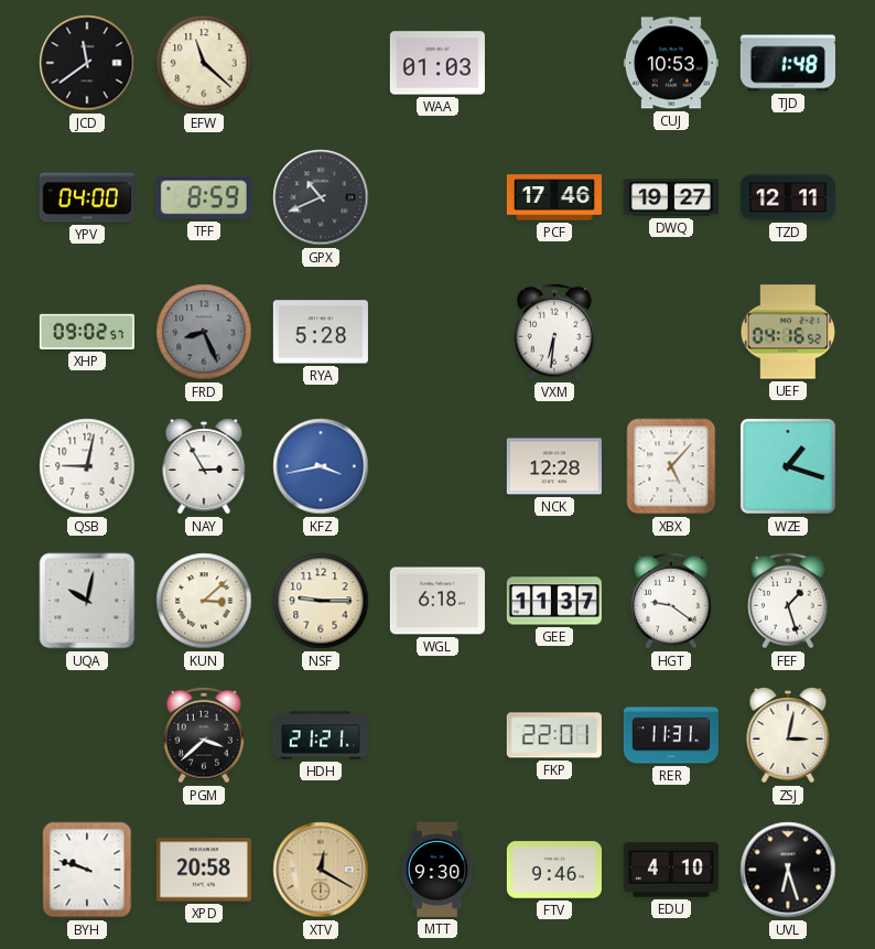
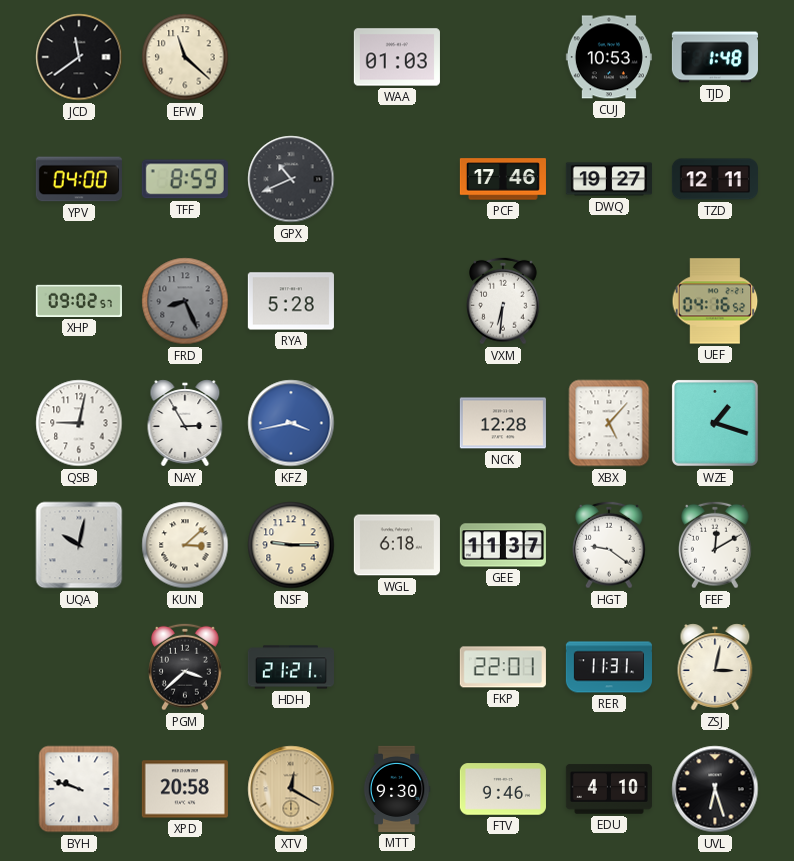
FEF: 1:27 -> 12:10
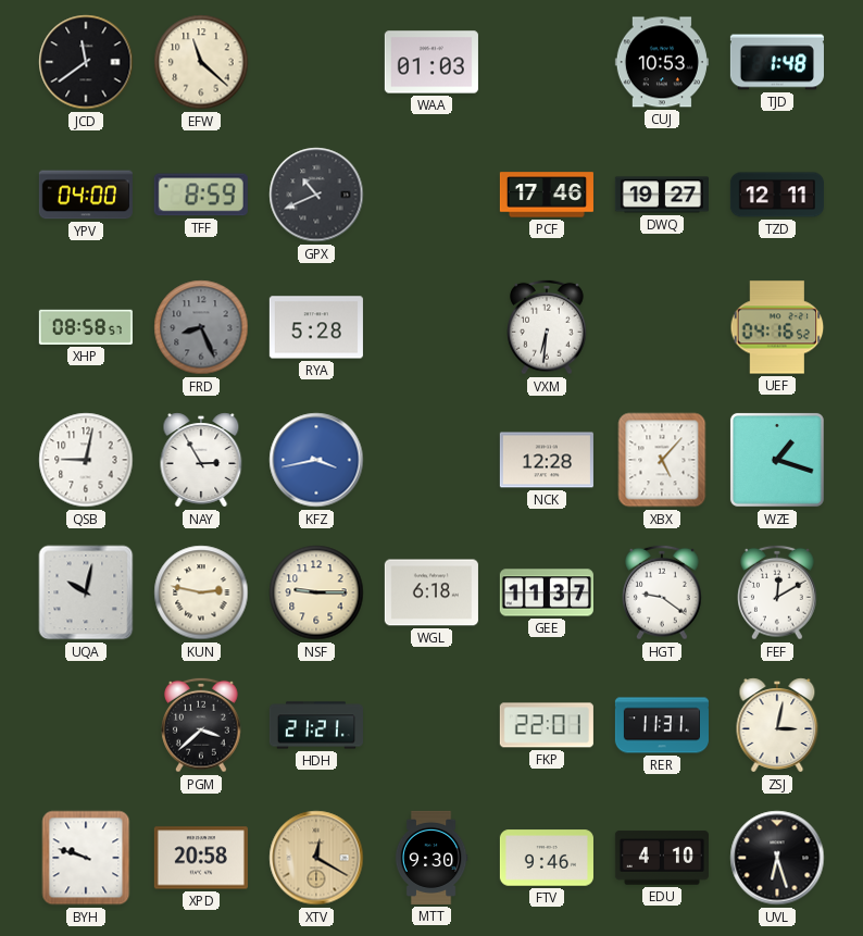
XHP: 09:02 -> 08:58
KUN: 3:08 -> 2:47
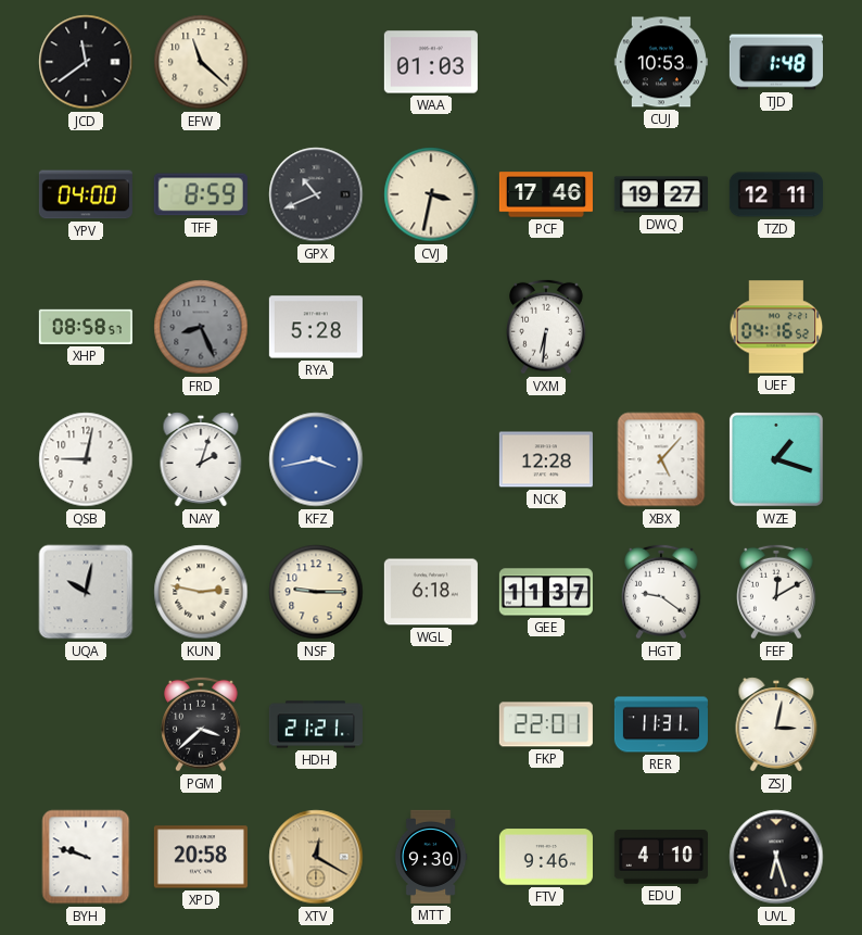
CVJ: none -> 3:32
NAY: 2:55 -> 2:03
